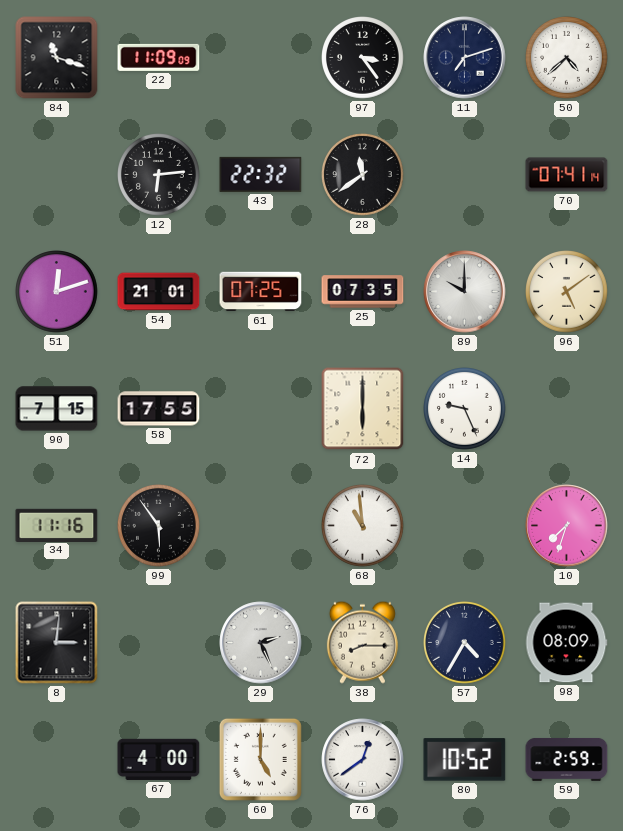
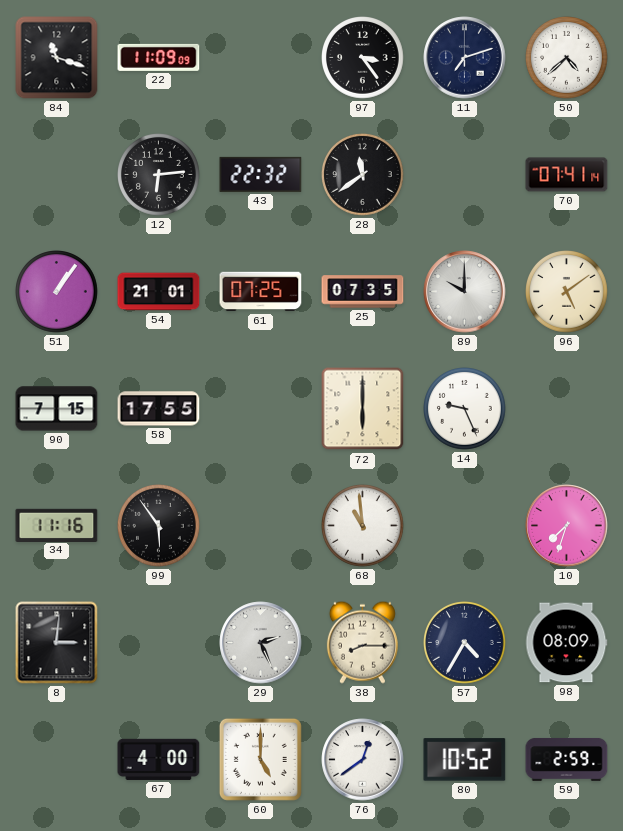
51: 12:12 -> 1:06
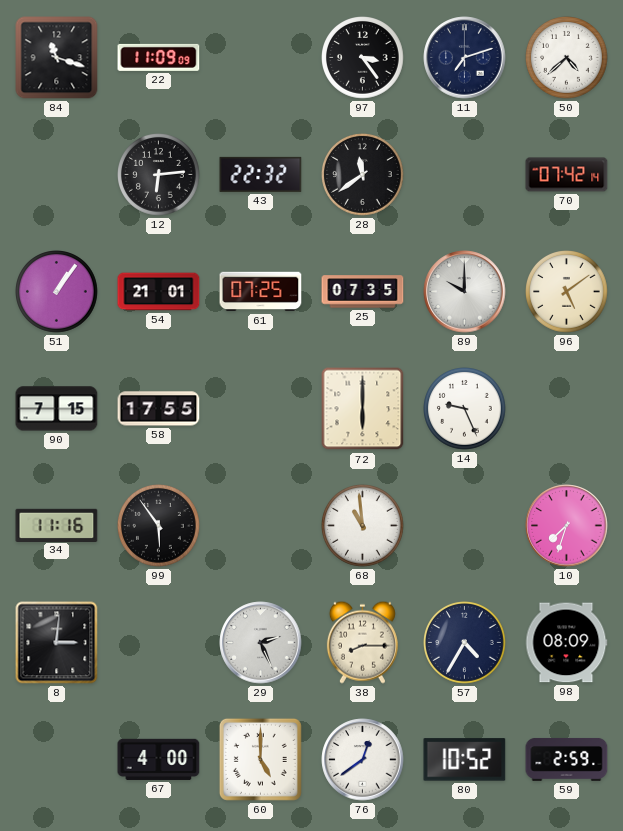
70: 07:41 -> 07:42
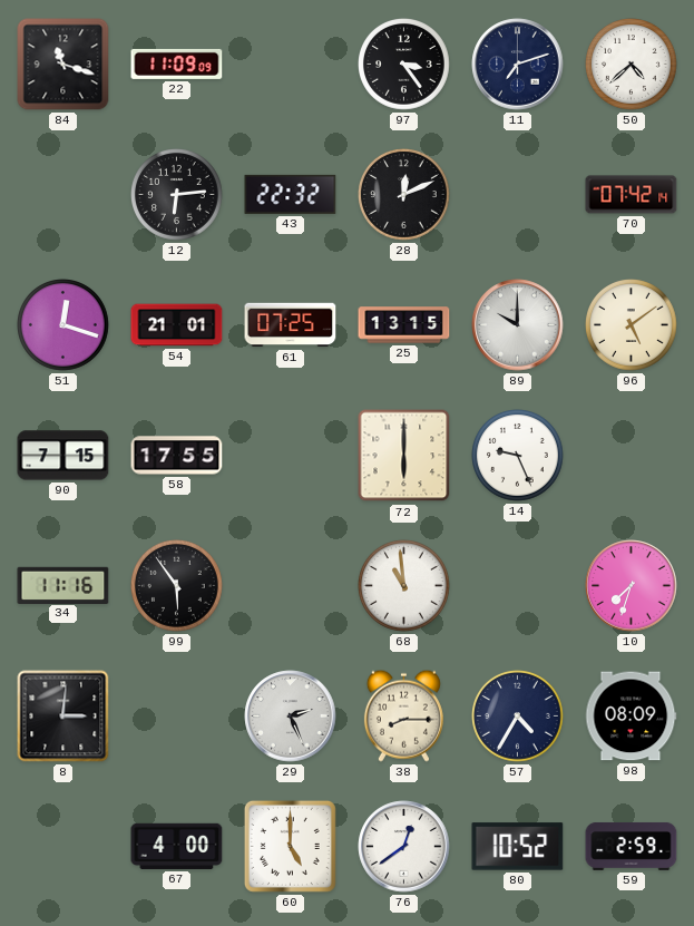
28: 11:39 -> 12:11
51: 1:06 -> 12:18
25: 07:35 -> 13:15
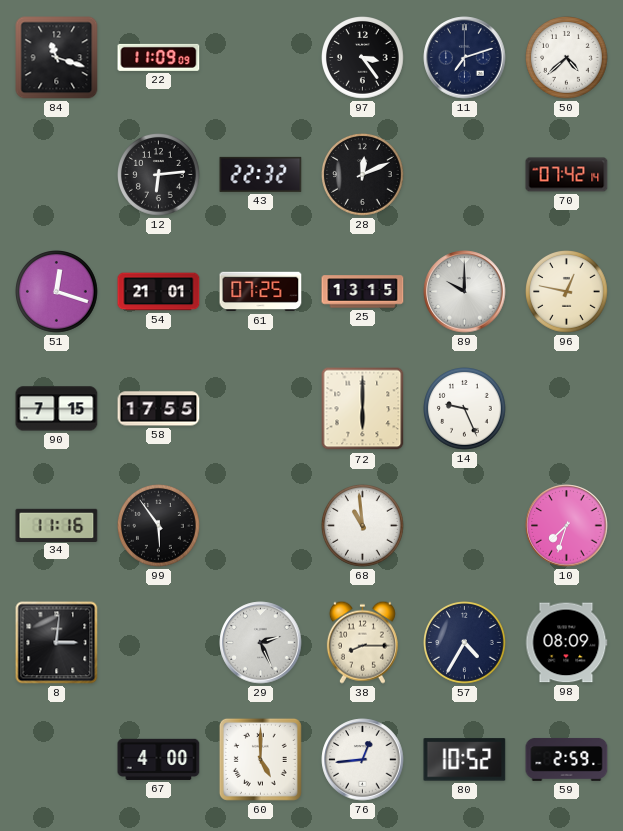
96: 5:09 -> 12:47
76: 12:39 -> 12:44
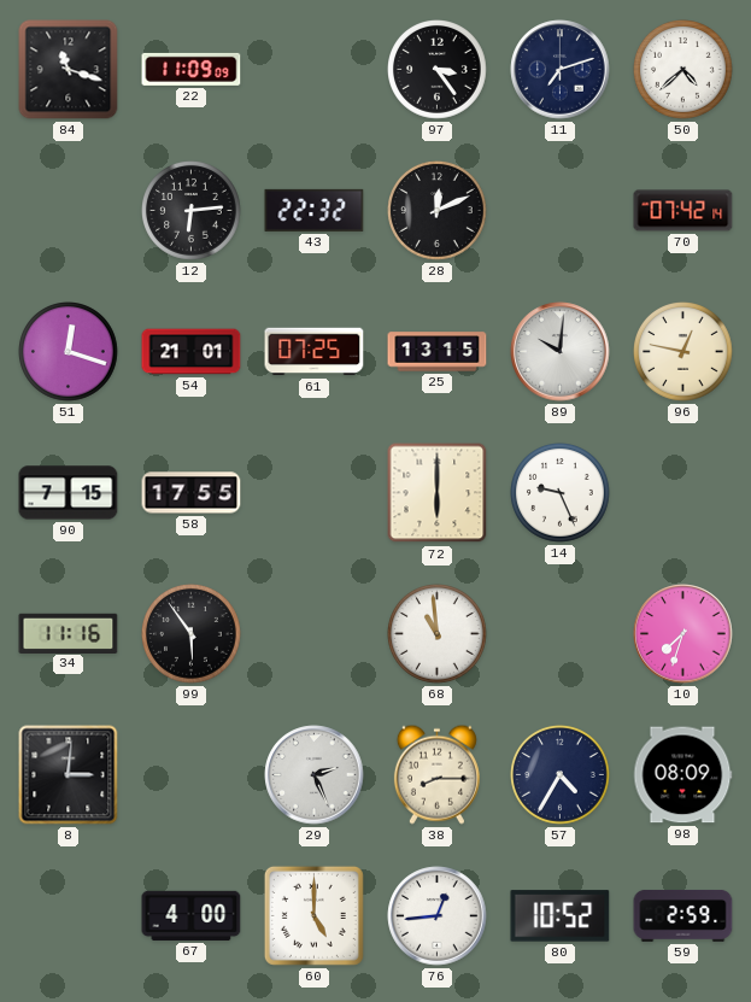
89: 10:00 -> 10:01
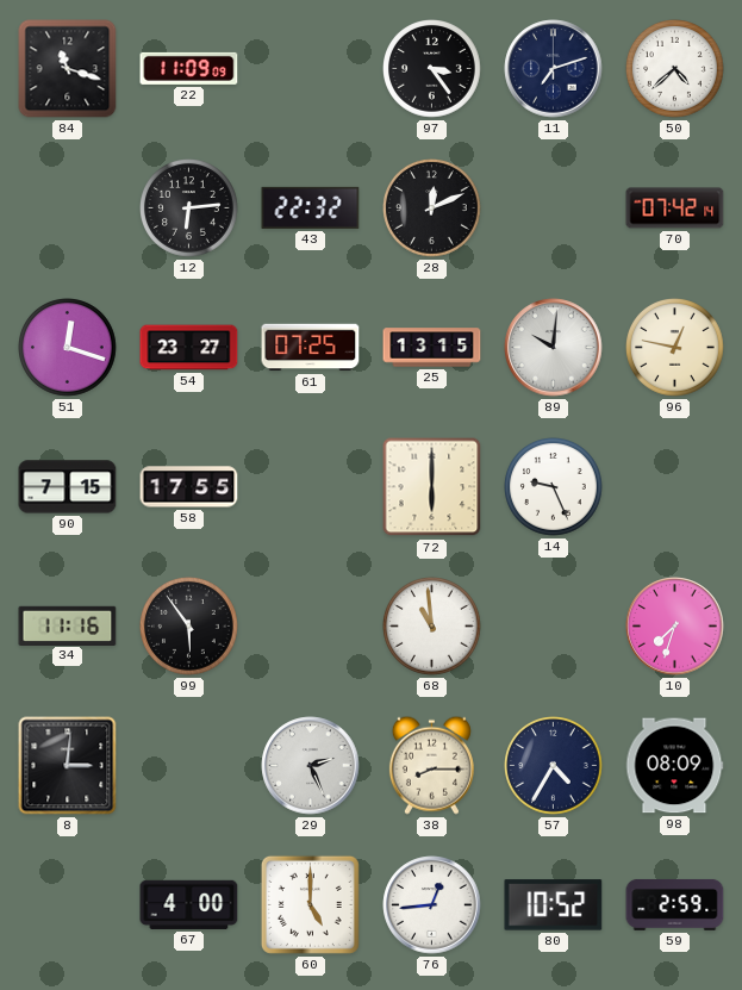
54: 21:01 -> 23:27
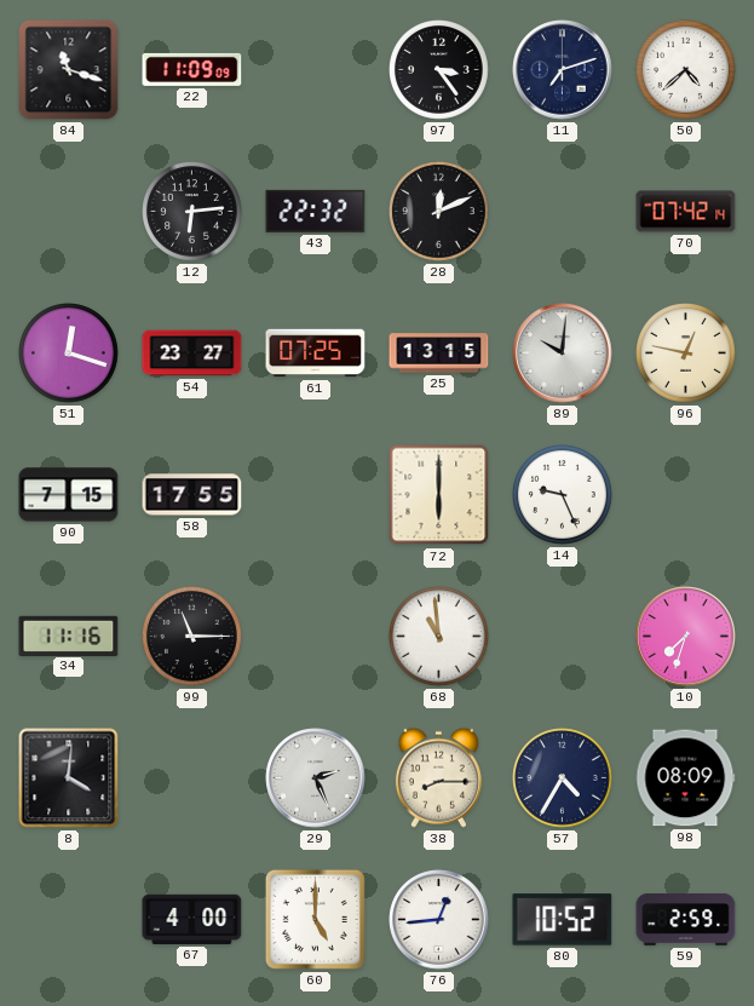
99: 5:54 -> 11:15
8: 3:01 -> 4:01
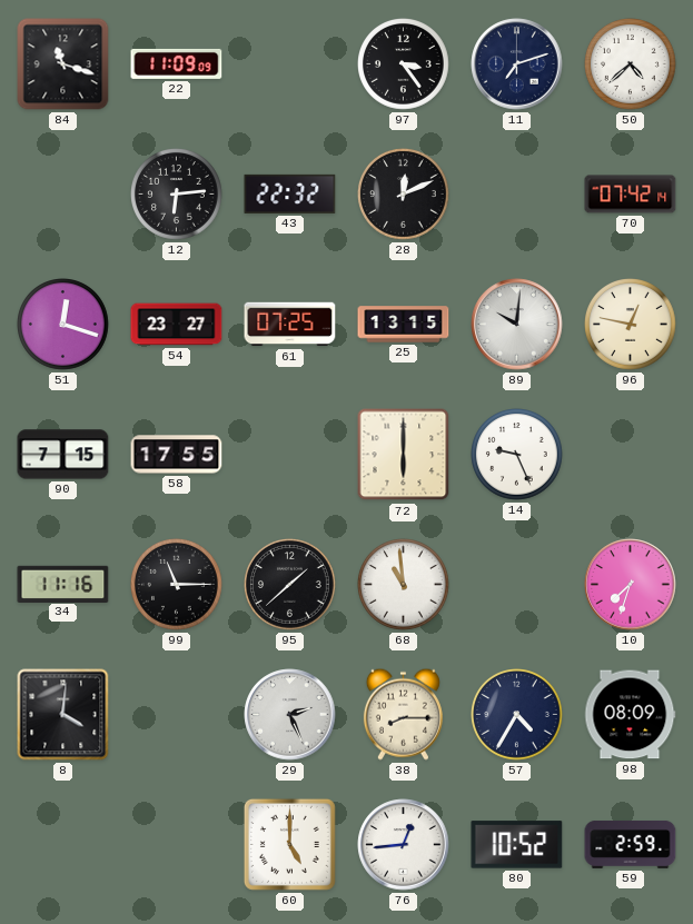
95: none -> 1:38
67: 4:00 -> none
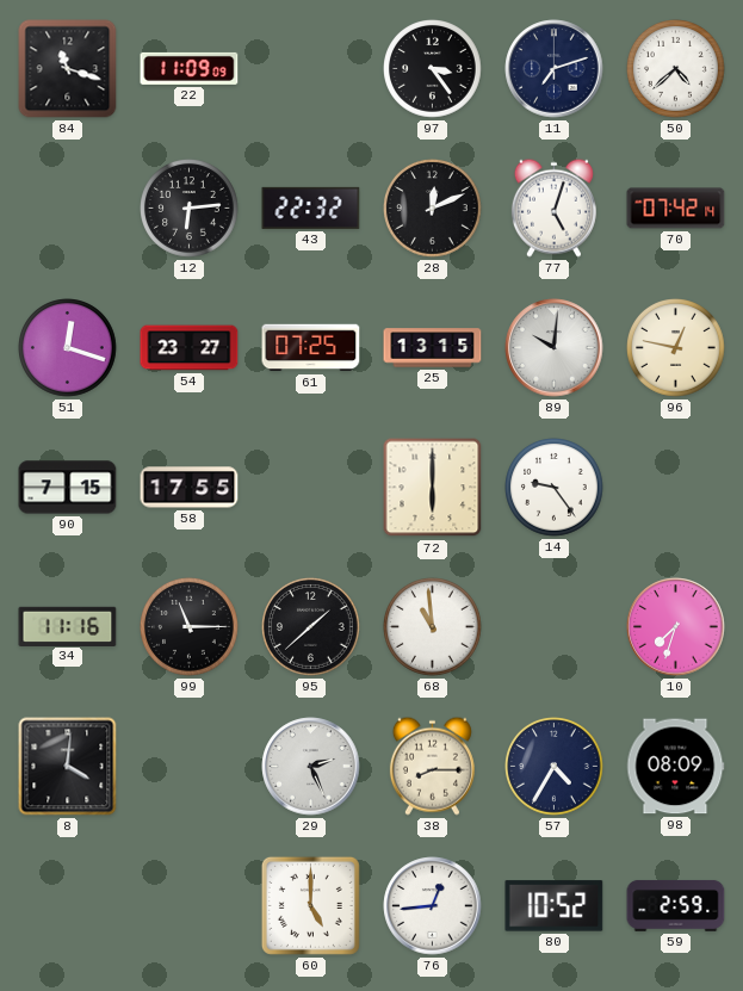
77: none -> 5:03
14: 9:26 -> 9:24
